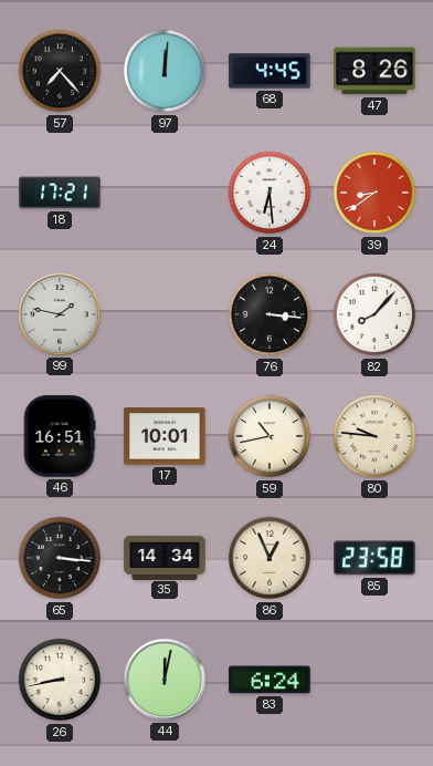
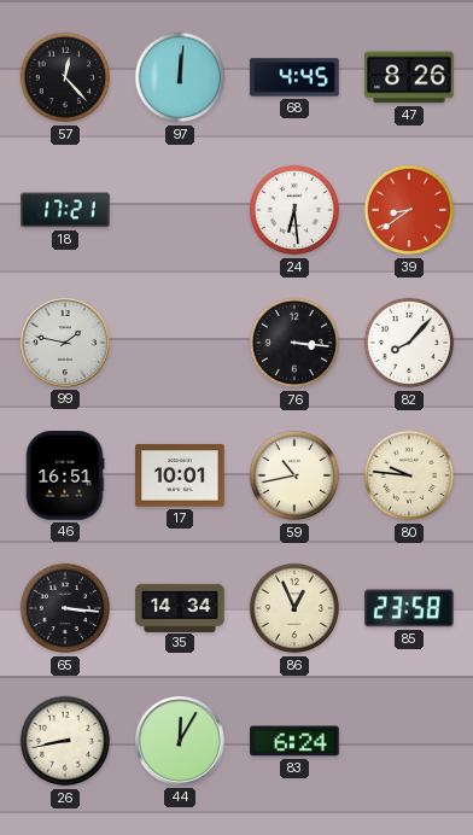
57: 7:23 -> 12:23
44: 12:02 -> 12:05
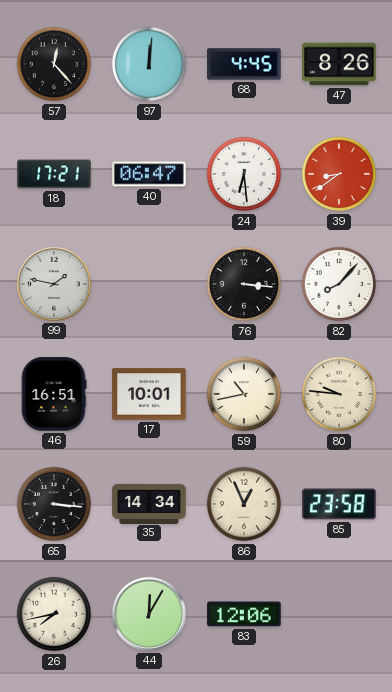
40: none -> 06:47
26: 8:43 -> 7:43
83: 6:24 -> 12:06
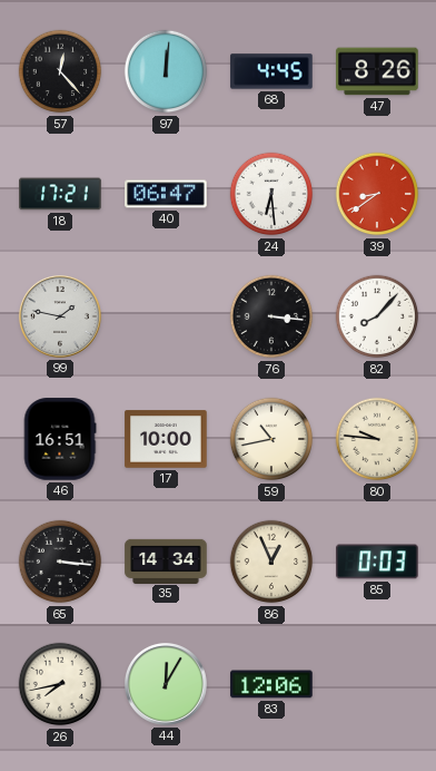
17: 10:01 -> 10:00
85: 23:58 -> 0:03
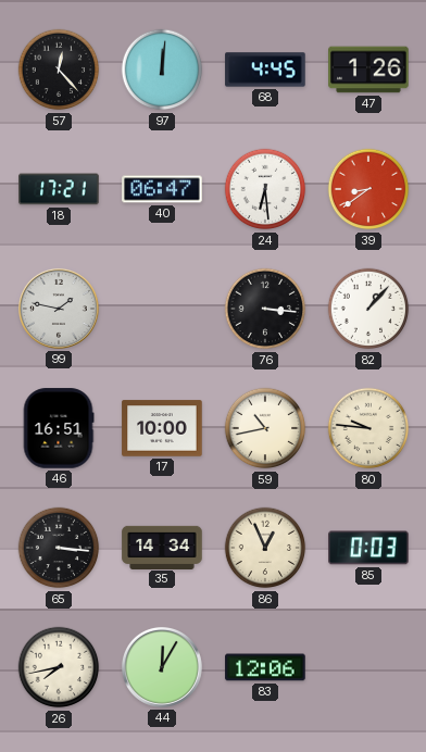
47: 8:26 -> 1:26
82: 8:07 -> 1:07
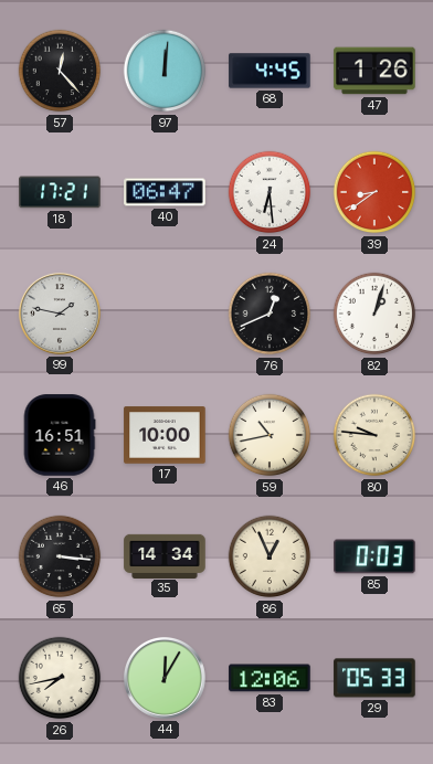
76: 3:16 -> 12:41
82: 1:07 -> 1:03
29: none -> 05:33
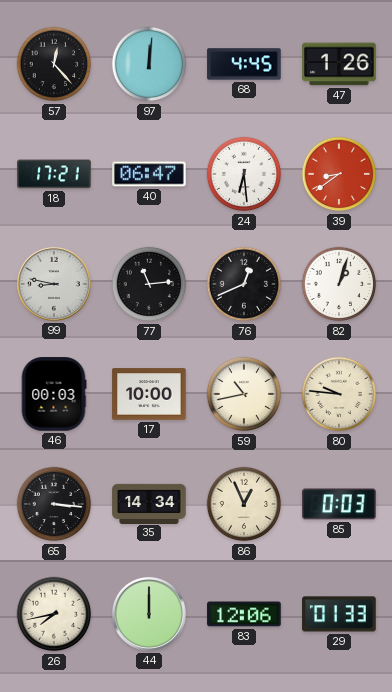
99: 1:47 -> 8:47
77: none -> 11:14
46: 16:51 -> 00:03
44: 12:05 -> 12:00
29: 05:33 -> 01:33
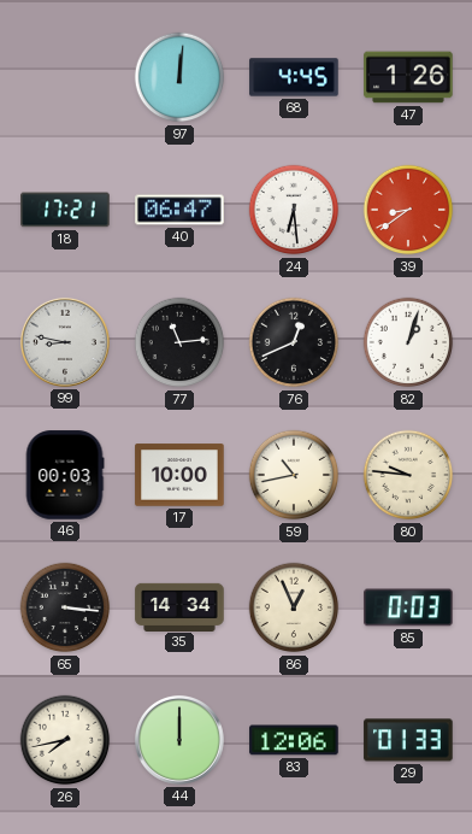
57: 12:23 -> none
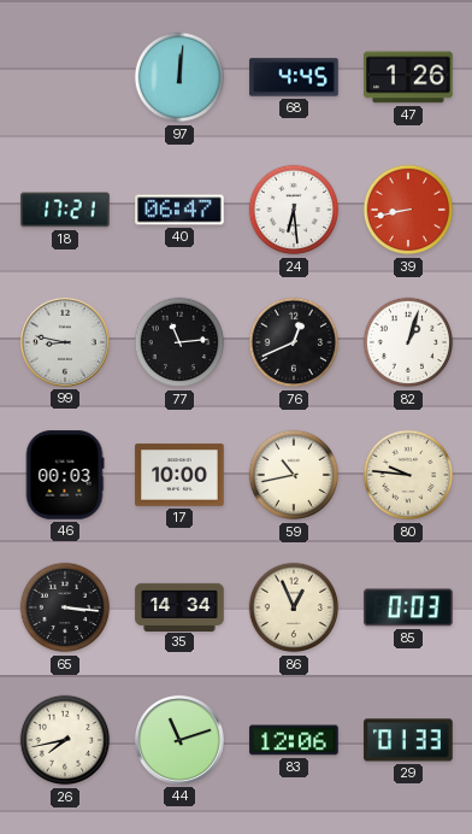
39: 8:39 -> 8:43
44: 12:00 -> 11:12
